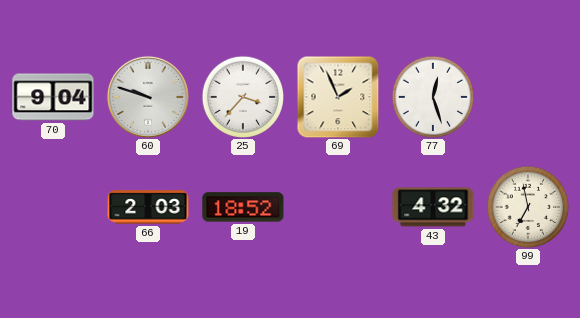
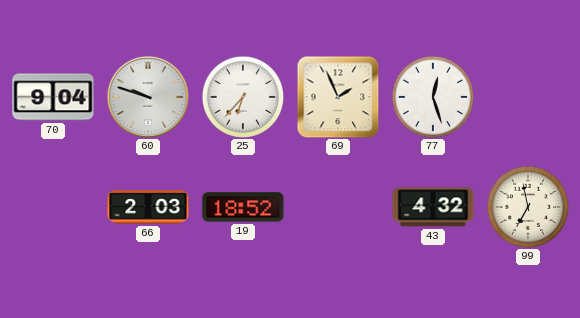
25: 3:37 -> 6:37
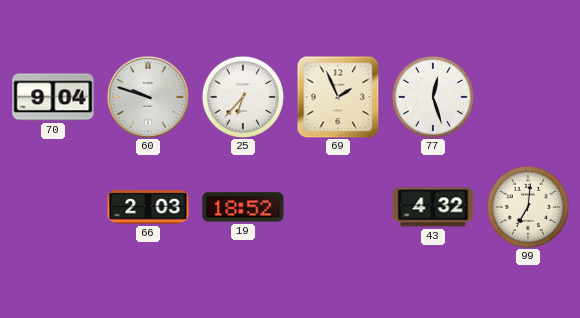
99: 6:58 -> 7:01
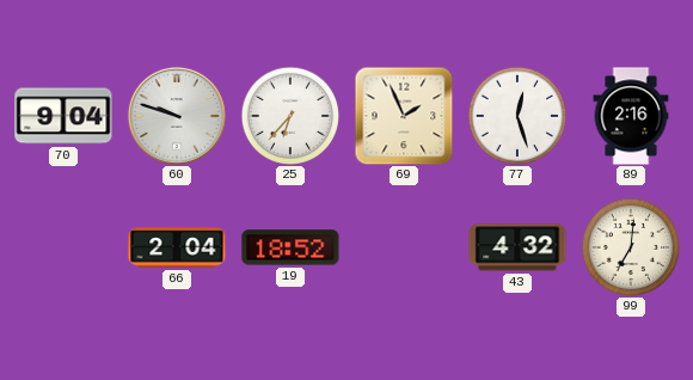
89: none -> 2:16
66: 2:03 -> 2:04
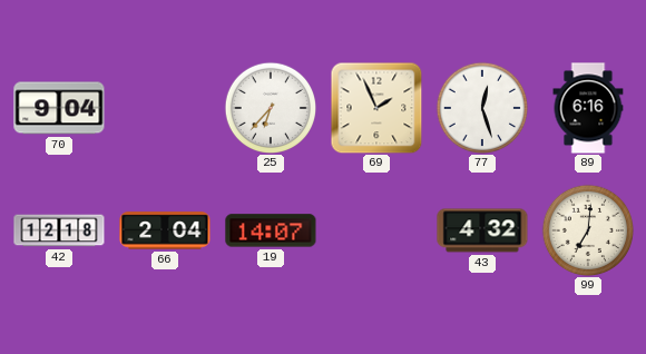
60: 9:48 -> none
89: 2:16 -> 6:16
42: none -> 12:18
19: 18:52 -> 14:07
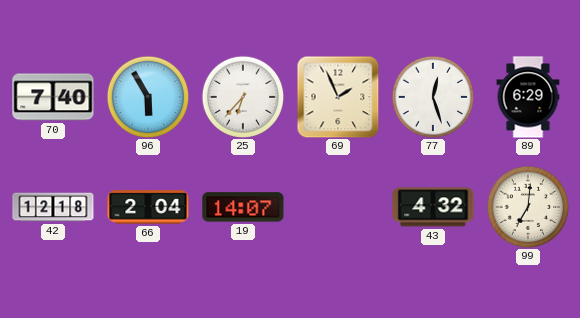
70: 9:04 -> 7:40
96: none -> 5:55
89: 6:16 -> 6:29
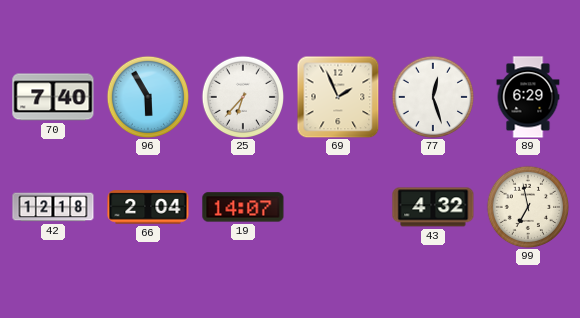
99: 7:01 -> 6:58
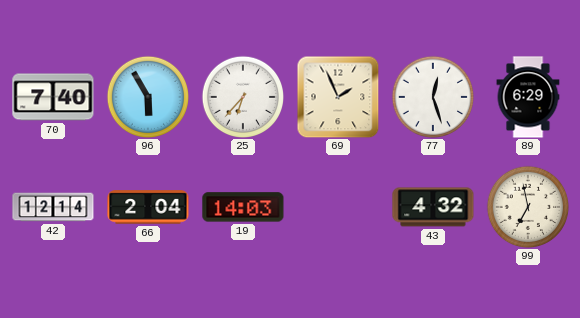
42: 12:18 -> 12:14
19: 14:07 -> 14:03
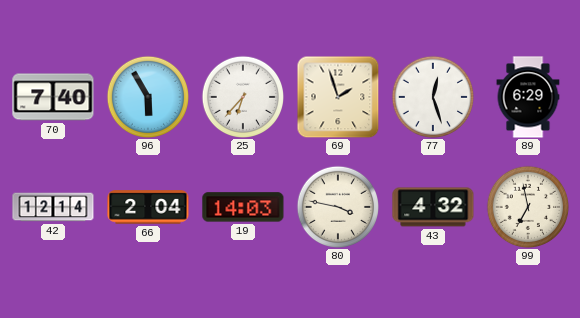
69: 1:56 -> 1:57
80: none -> 3:47
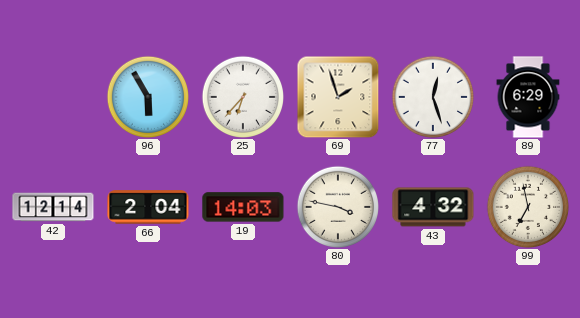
70: 7:40 -> none
